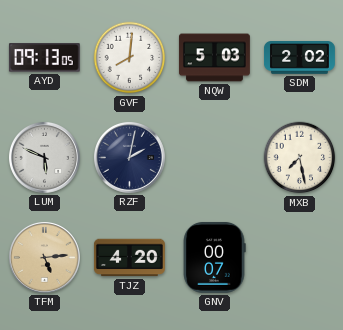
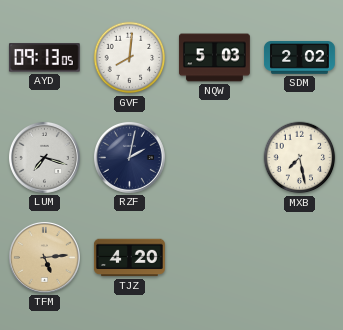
LUM: 5:49 -> 7:18
GNV: 00:07 -> none
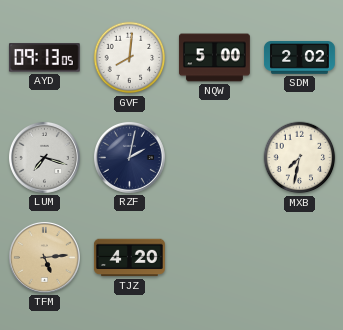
NQW: 5:03 -> 5:00
MXB: 7:28 -> 7:32
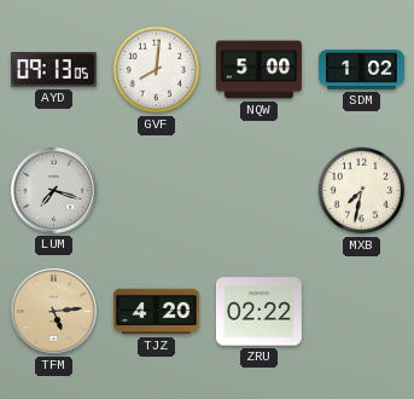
SDM: 2:02 -> 1:02
RZF: 2:02 -> none
ZRU: none -> 02:22
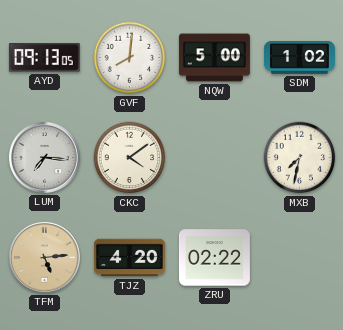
LUM: 7:18 -> 7:16
CKC: none -> 4:09
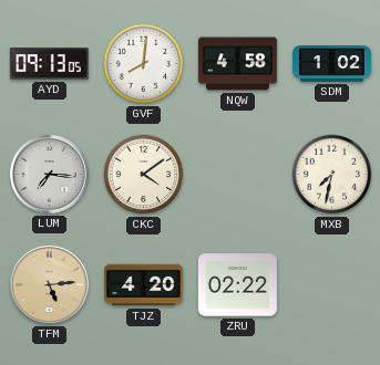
NQW: 5:00 -> 4:58
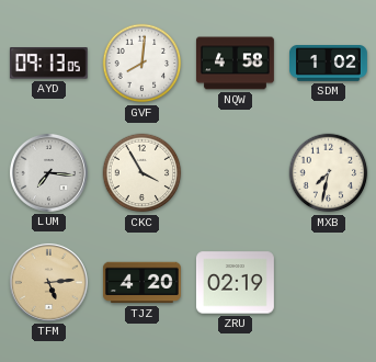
CKC: 4:09 -> 3:55
ZRU: 02:22 -> 02:19
